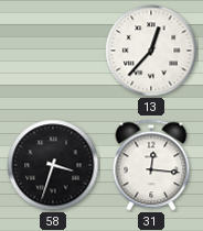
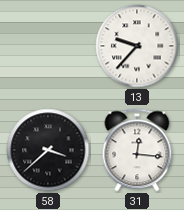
13: 12:37 -> 9:37
58: 3:33 -> 3:38
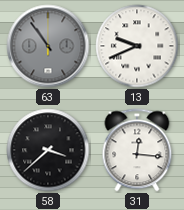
63: none -> 10:54
13: 9:37 -> 9:41
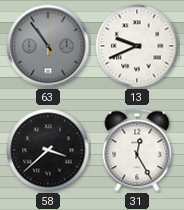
31: 12:16 -> 12:25
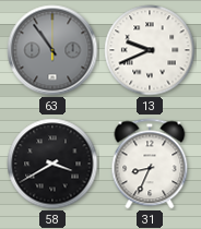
58: 3:38 -> 3:40
31: 12:25 -> 8:34
